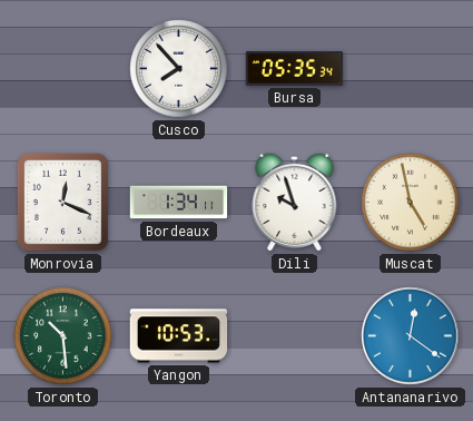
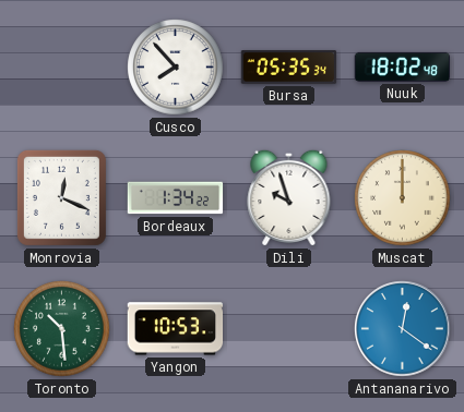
Nuuk: none -> 18:02
Bordeaux: 1:34:11 -> 1:34:22
Muscat: 4:58 -> 12:00
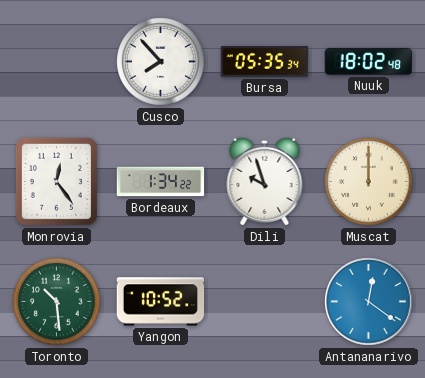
Monrovia: 12:19 -> 12:24
Yangon: 10:53 -> 10:52
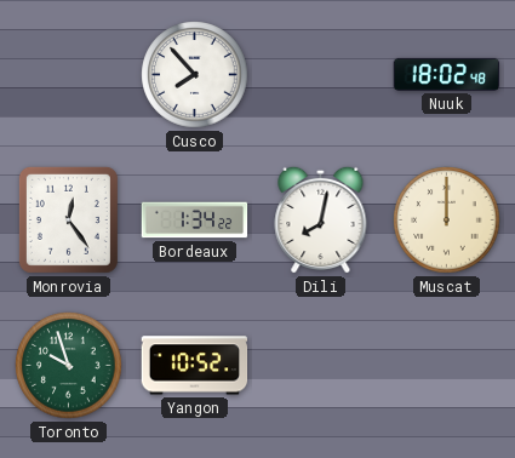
Bursa: 05:35 -> none
Dili: 9:57 -> 8:02
Toronto: 10:29 -> 9:57
Antananarivo: 12:21 -> none
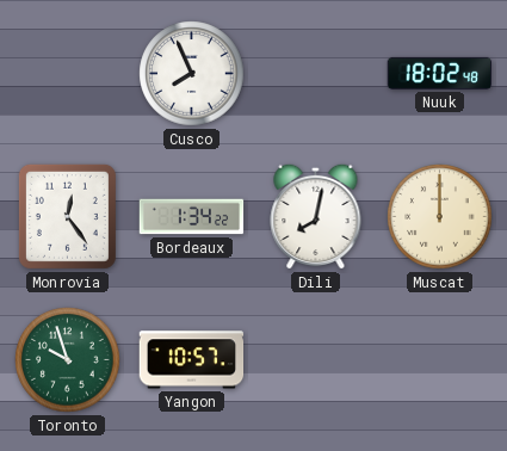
Cusco: 7:53 -> 7:56
Yangon: 10:52 -> 10:57
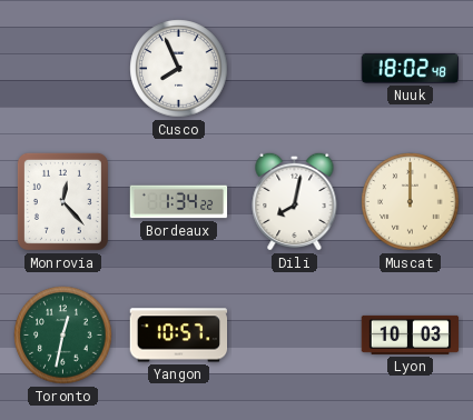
Monrovia: 12:24 -> 12:23
Toronto: 9:57 -> 12:32
Lyon: none -> 10:03
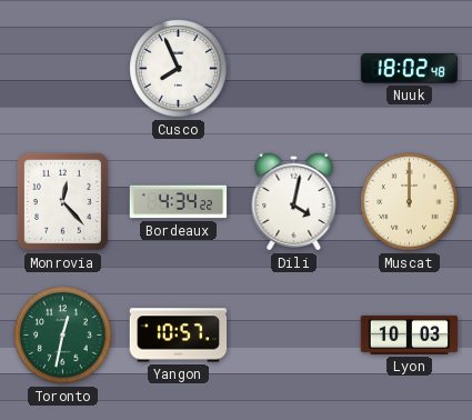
Bordeaux: 1:34 -> 4:34
Dili: 8:02 -> 4:02
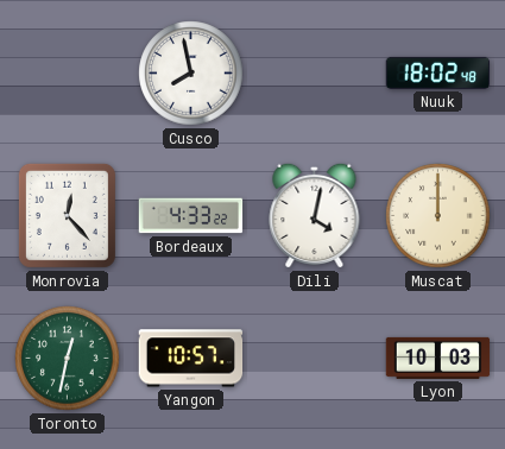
Cusco: 7:56 -> 7:58
Bordeaux: 4:34 -> 4:33
